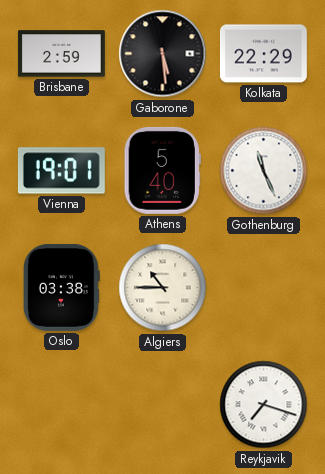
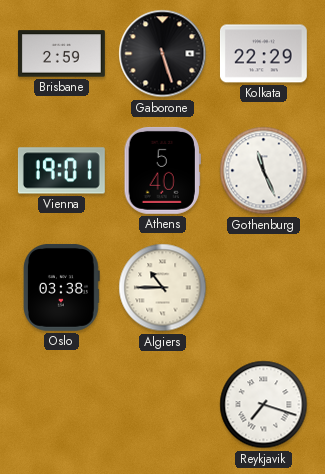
Gaborone: 5:29 -> 5:27
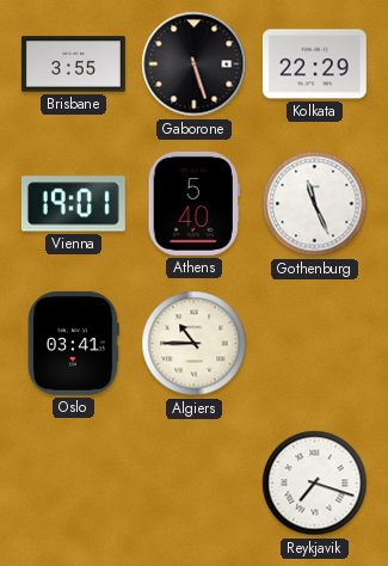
Brisbane: 2:59 -> 3:55
Oslo: 03:38 -> 03:41
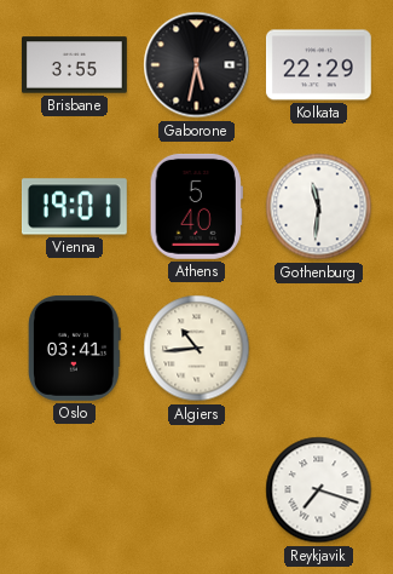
Gaborone: 5:27 -> 5:32
Gothenburg: 11:26 -> 11:31
Algiers: 10:45 -> 10:44
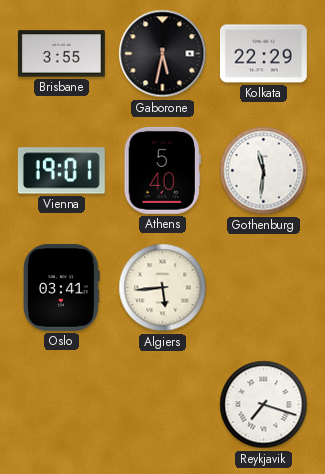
Algiers: 10:44 -> 5:44
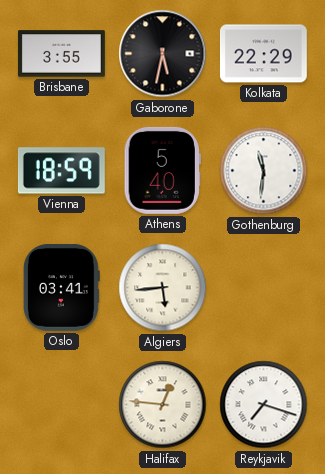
Vienna: 19:01 -> 18:59
Halifax: none -> 12:46
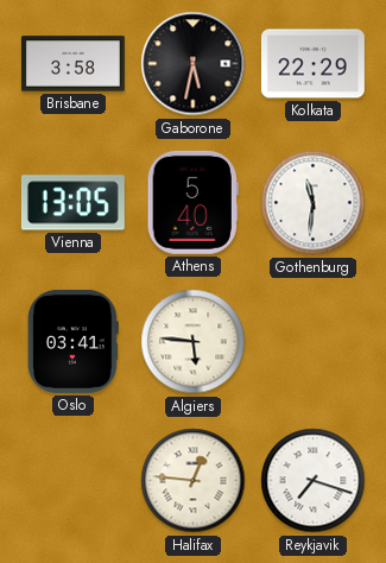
Brisbane: 3:55 -> 3:58
Vienna: 18:59 -> 13:05
Algiers: 5:44 -> 5:46
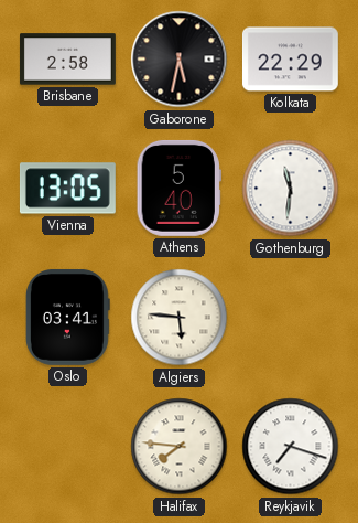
Brisbane: 3:58 -> 2:58
Halifax: 12:46 -> 7:46
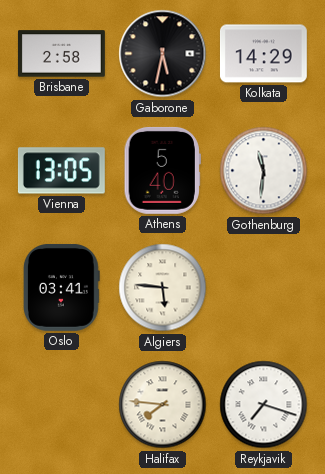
Kolkata: 22:29 -> 14:29
